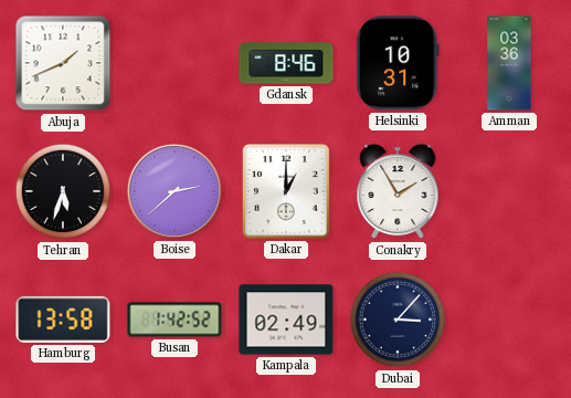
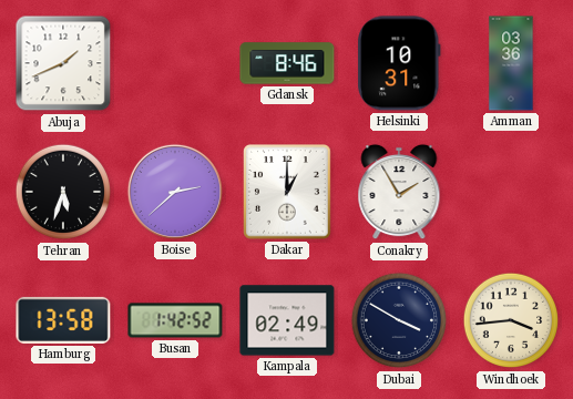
Dubai: 3:07 -> 3:50
Windhoek: none -> 3:44
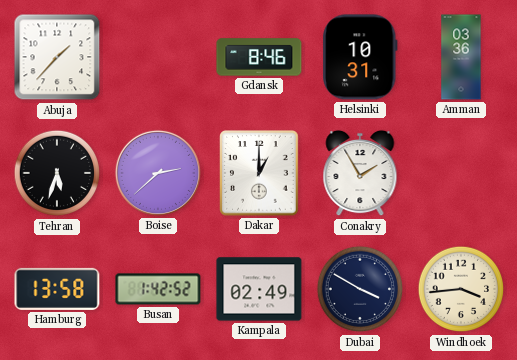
Abuja: 1:41 -> 1:37
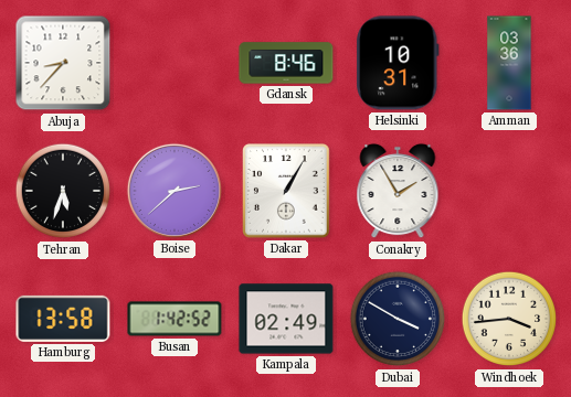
Abuja: 1:37 -> 8:37
Dakar: 1:00 -> 1:05
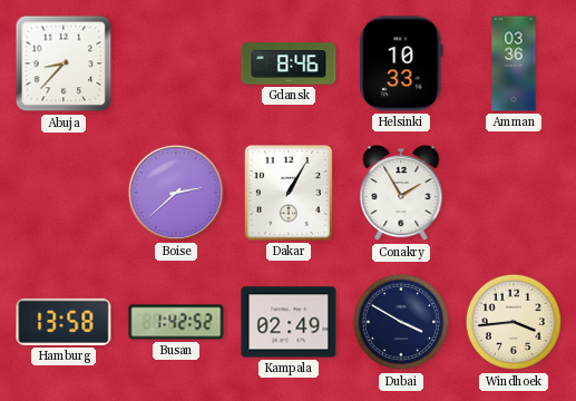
Helsinki: 10:31 -> 10:33
Tehran: 5:33 -> none
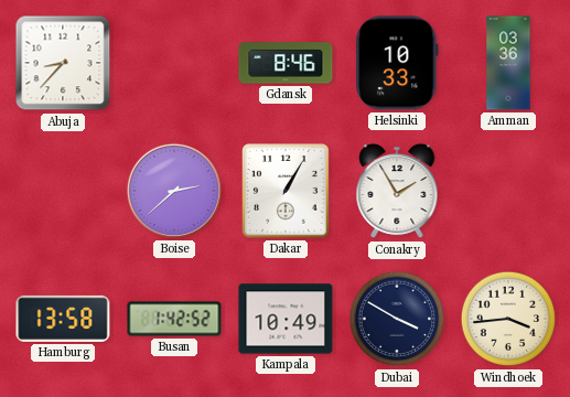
Kampala: 02:49 -> 10:49
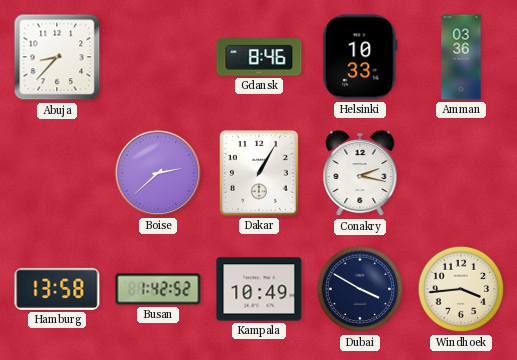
Conakry: 1:55 -> 2:17
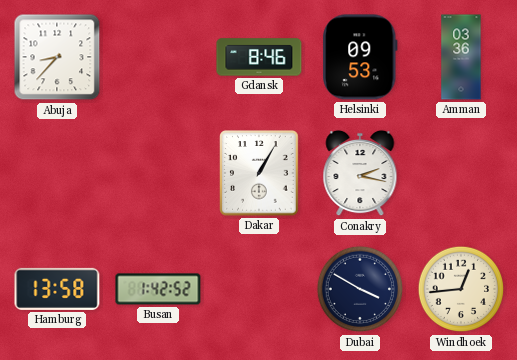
Helsinki: 10:33 -> 09:53
Boise: 2:38 -> none
Kampala: 10:49 -> none
Windhoek: 3:44 -> 12:44
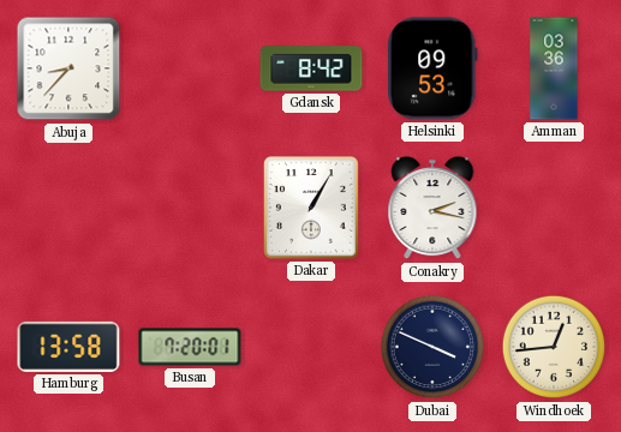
Gdansk: 8:46 -> 8:42
Busan: 1:42 -> 7:20
Dubai: 3:50 -> 3:49
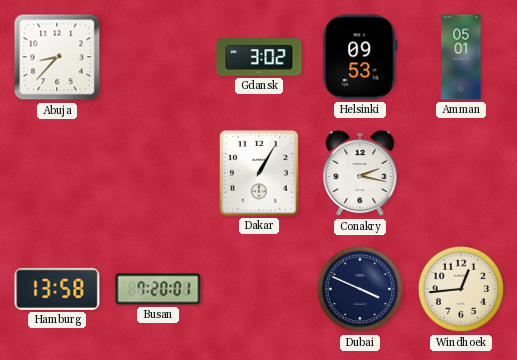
Gdansk: 8:42 -> 3:02
Amman: 03:36 -> 05:01
